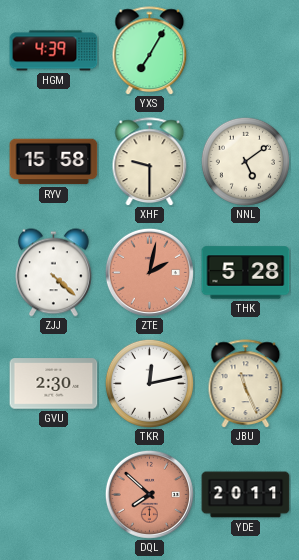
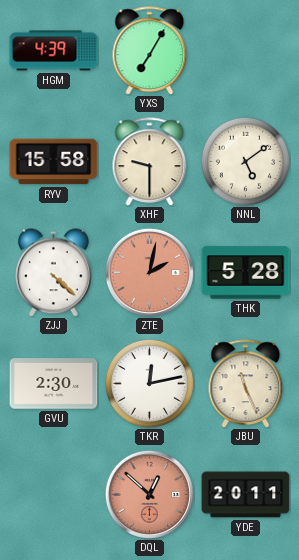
DQL: 7:52 -> 12:52
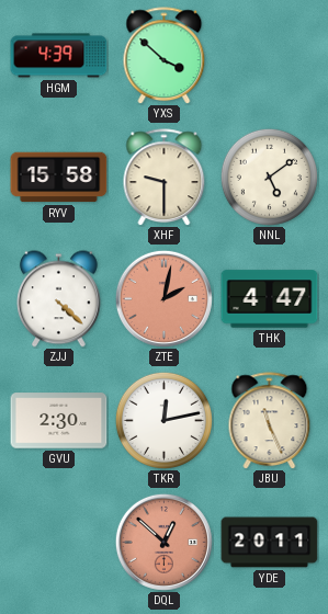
YXS: 7:05 -> 3:52
THK: 5:28 -> 4:47
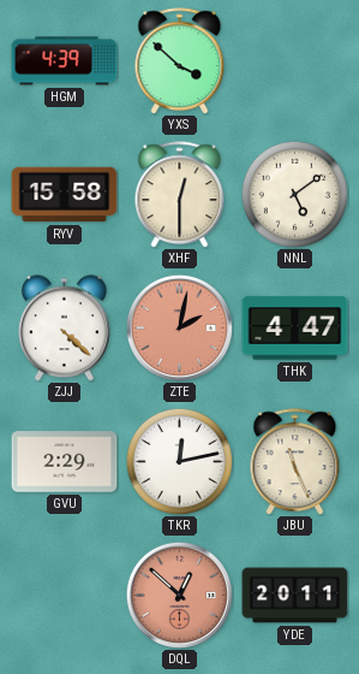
XHF: 9:30 -> 12:30
GVU: 2:30 -> 2:29
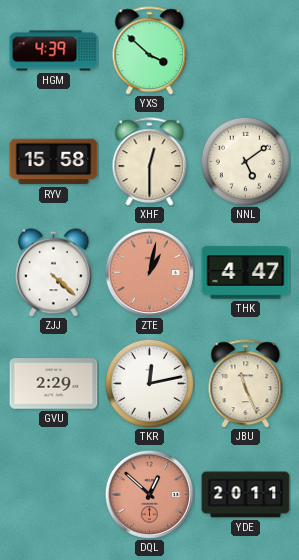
ZTE: 2:02 -> 1:02
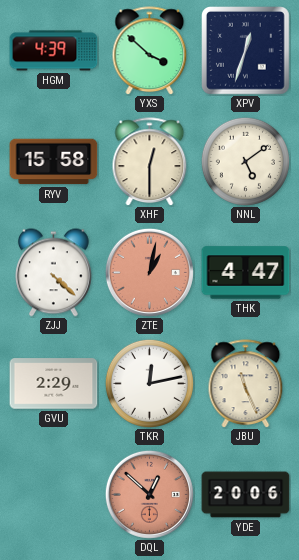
XPV: none -> 12:33
YDE: 20:11 -> 20:06
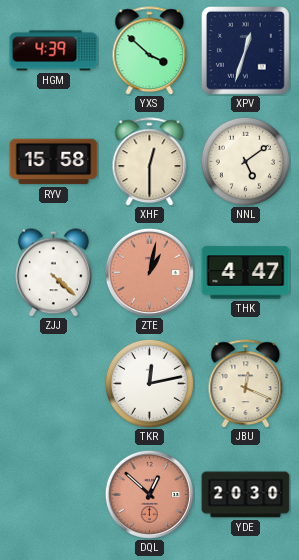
GVU: 2:29 -> none
JBU: 11:26 -> 12:19
YDE: 20:06 -> 20:30
